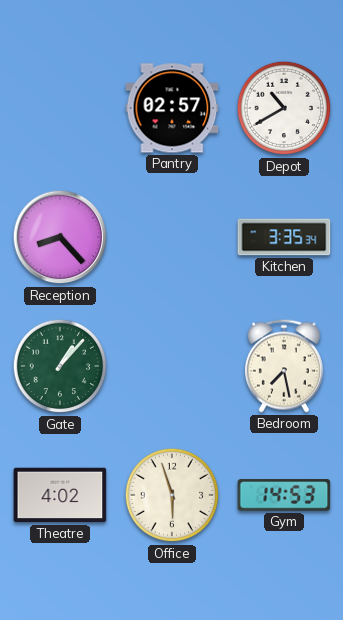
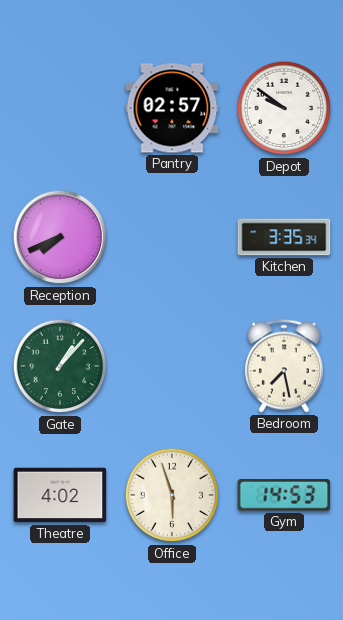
Depot: 10:40 -> 9:51
Reception: 8:23 -> 7:41
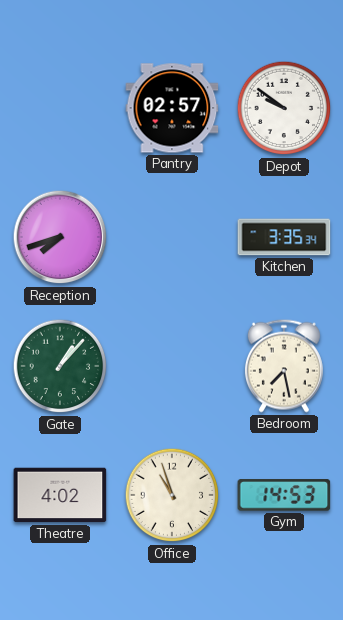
Reception: 7:41 -> 7:42
Office: 5:57 -> 10:57
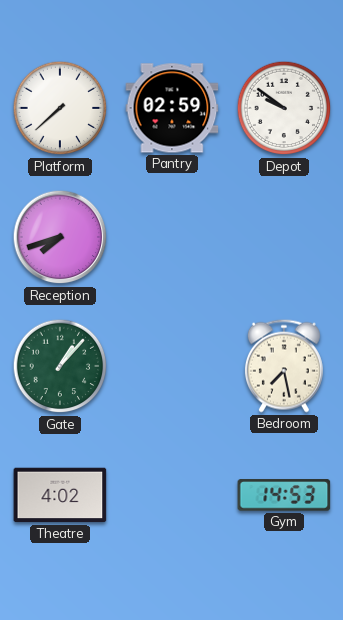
Platform: none -> 7:38
Pantry: 02:57 -> 02:59
Kitchen: 3:35 -> none
Office: 10:57 -> none
